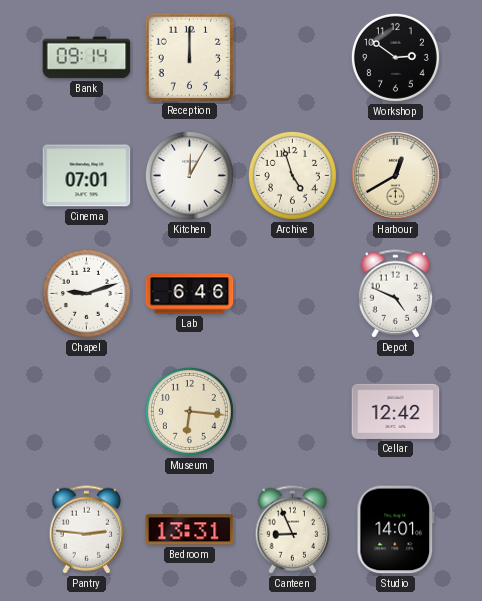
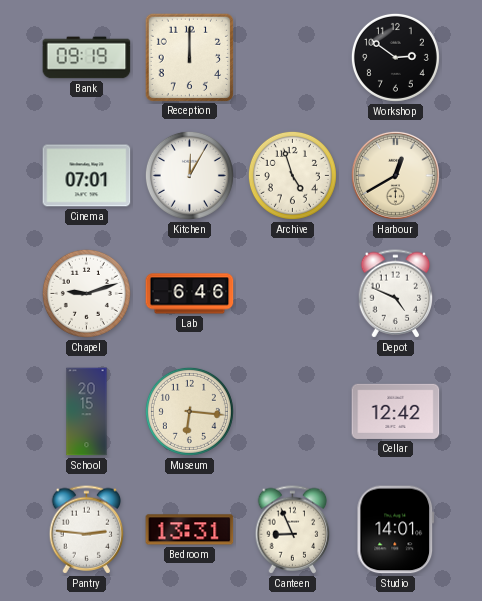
Bank: 09:14 -> 09:19
School: none -> 20:15
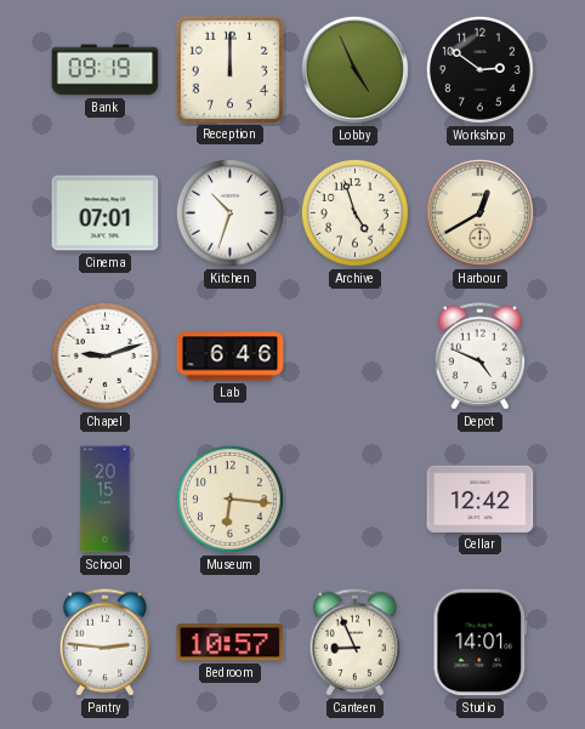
Lobby: none -> 4:56
Kitchen: 12:05 -> 10:33
Bedroom: 13:31 -> 10:57
